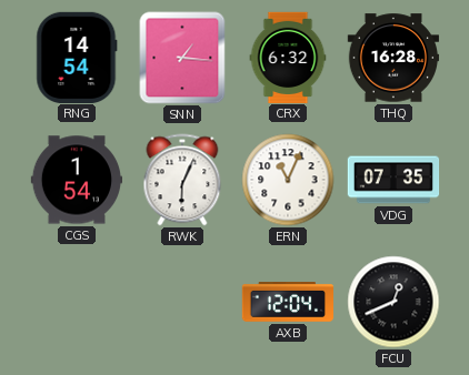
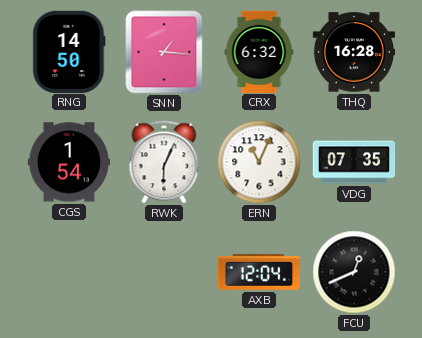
RNG: 14:54 -> 14:50
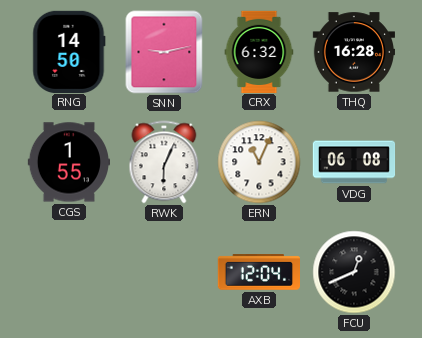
SNN: 1:16 -> 9:13
CGS: 1:54 -> 1:55
VDG: 07:35 -> 06:08
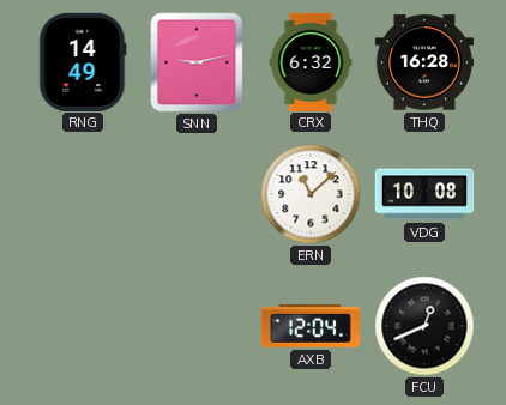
RNG: 14:50 -> 14:49
CGS: 1:55 -> none
RWK: 6:04 -> none
ERN: 11:04 -> 11:08
VDG: 06:08 -> 10:08
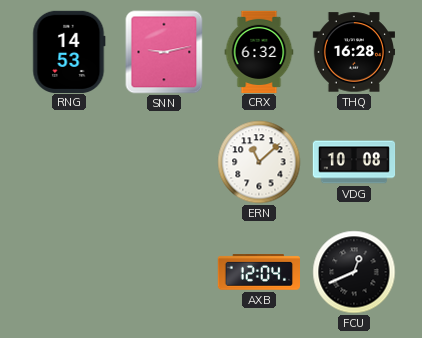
RNG: 14:49 -> 14:53
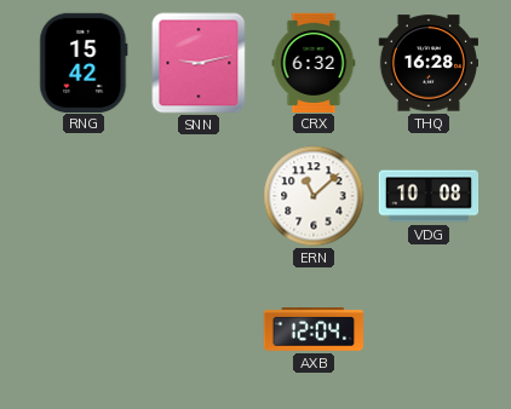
RNG: 14:53 -> 15:42
FCU: 12:41 -> none
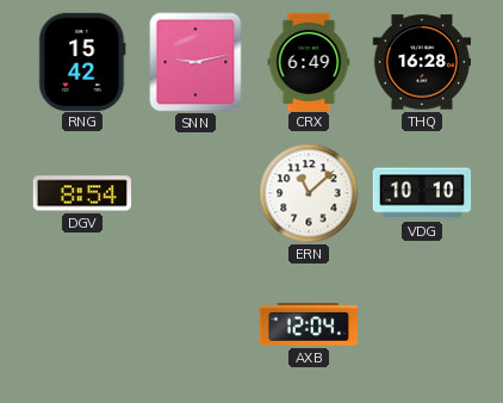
CRX: 6:32 -> 6:49
DGV: none -> 8:54
VDG: 10:08 -> 10:10
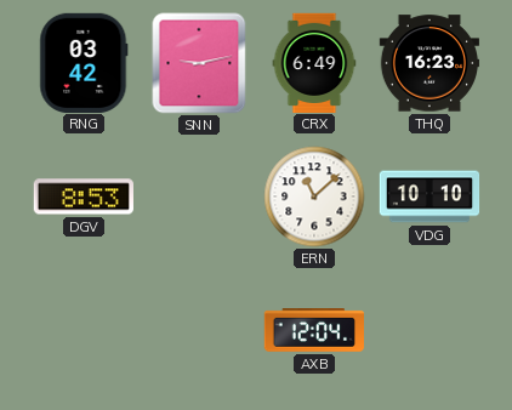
RNG: 15:42 -> 03:42
THQ: 16:28 -> 16:23
DGV: 8:54 -> 8:53
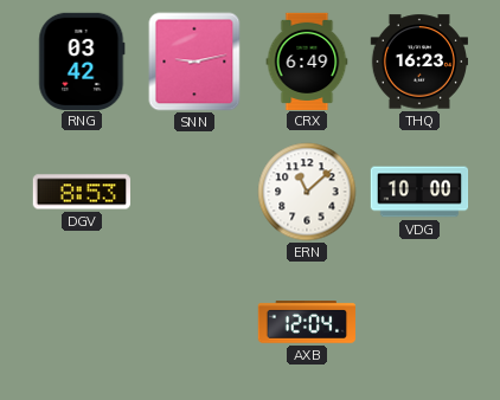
VDG: 10:10 -> 10:00
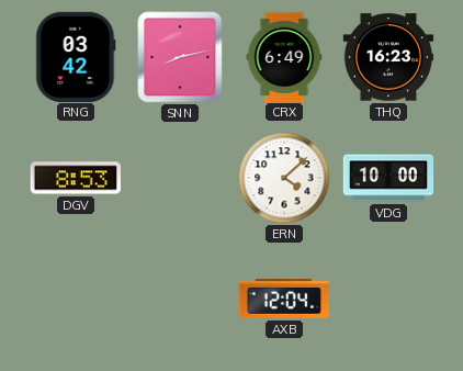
SNN: 9:13 -> 8:13
ERN: 11:08 -> 4:08
